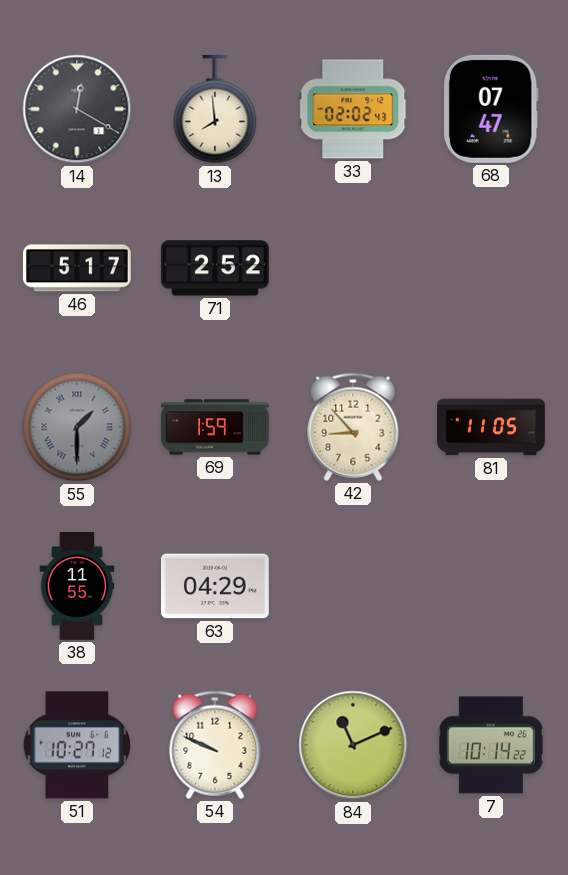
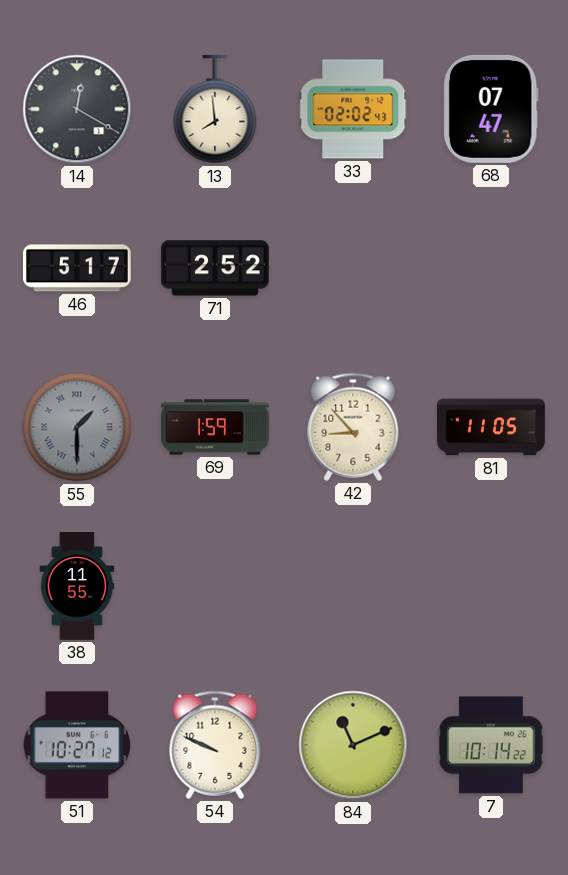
63: 04:29 -> none
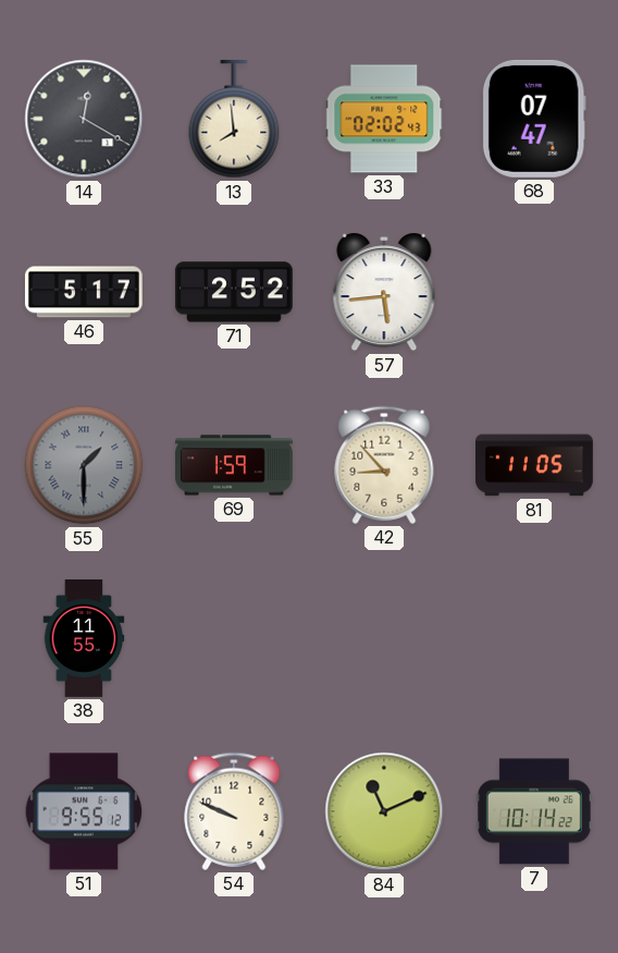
57: none -> 5:44
51: 10:27 -> 9:55
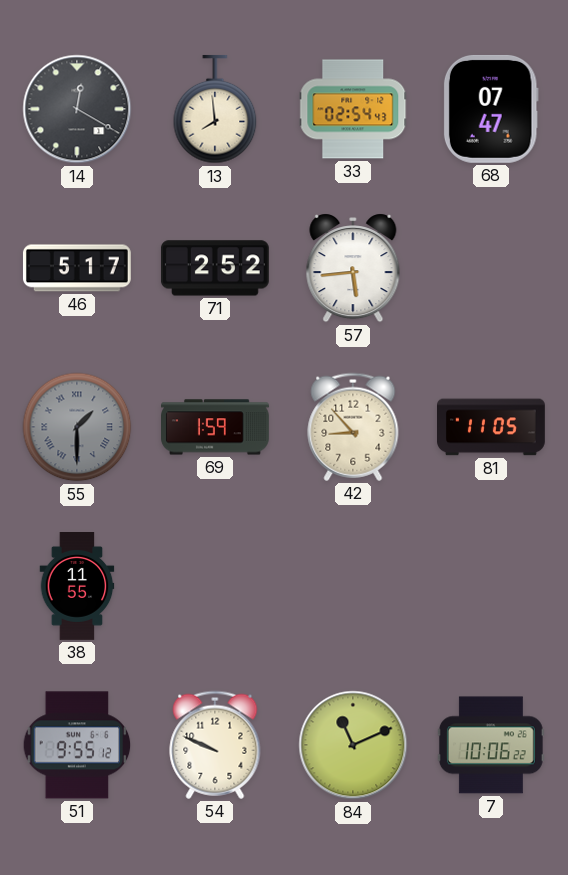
33: 02:02 -> 02:54
7: 10:14 -> 10:06
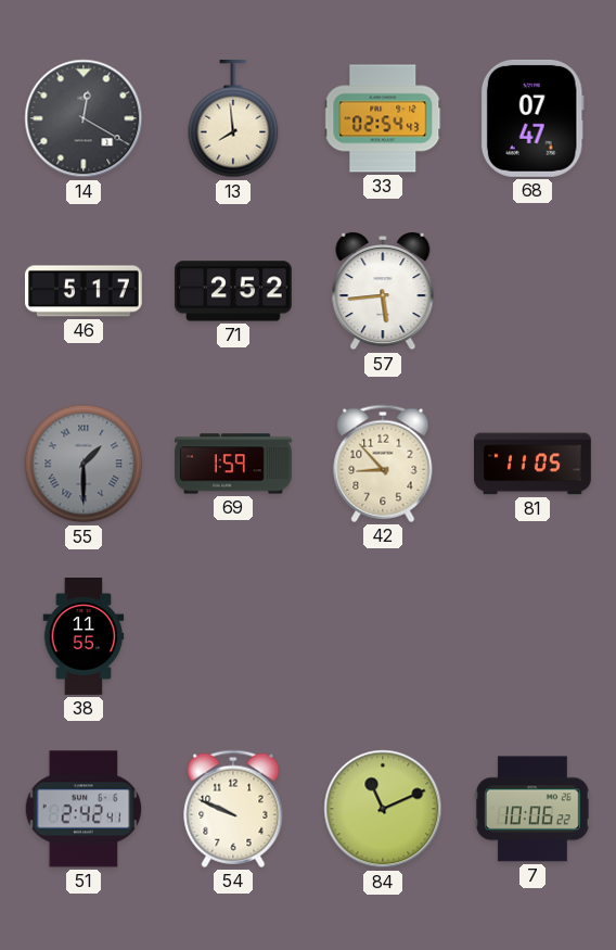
51: 9:55 -> 2:42
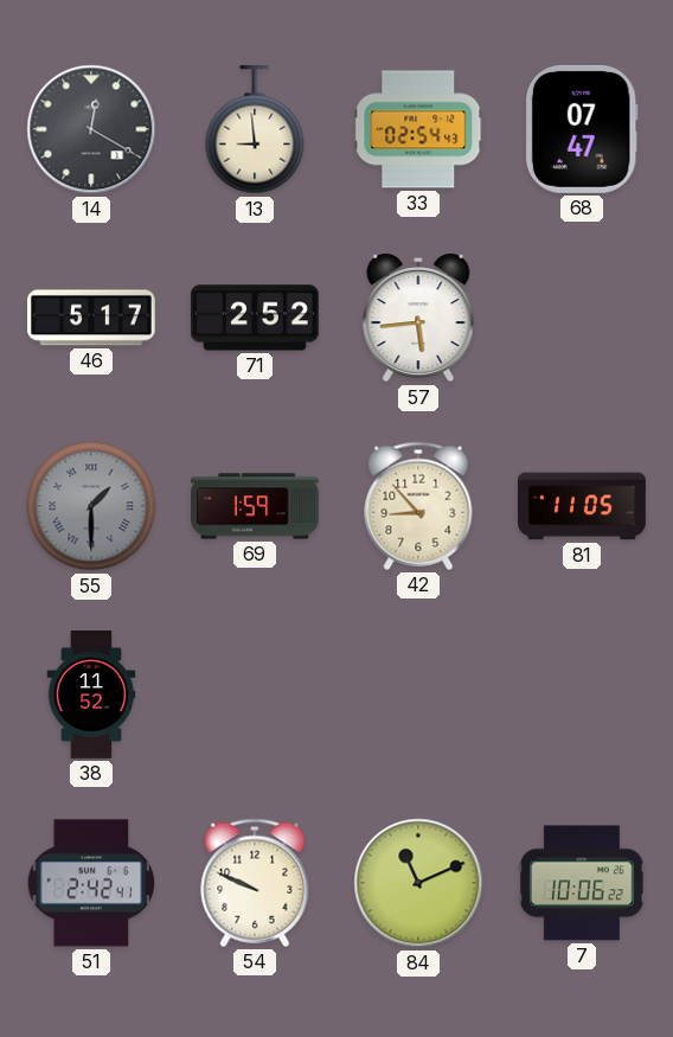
13: 7:59 -> 8:59
38: 11:55 -> 11:52
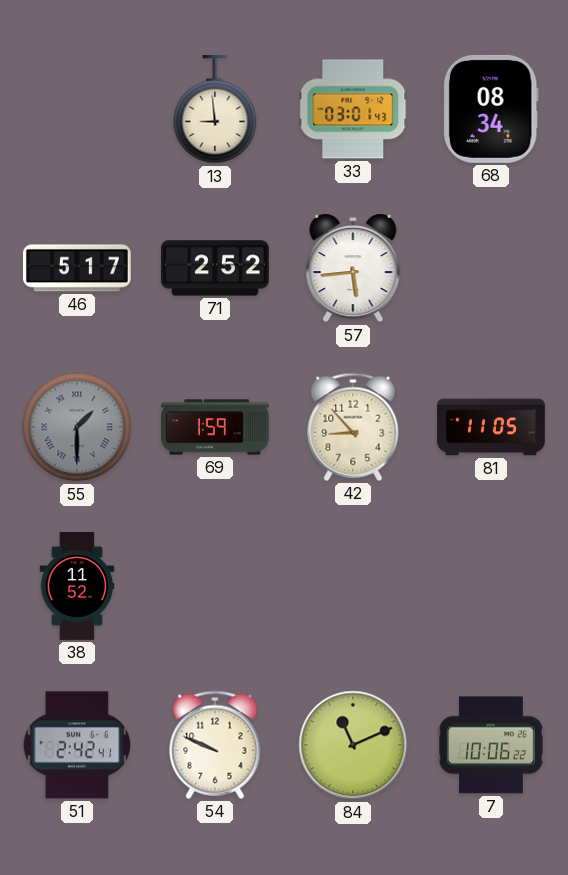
14: 12:20 -> none
33: 02:54 -> 03:01
68: 07:47 -> 08:34
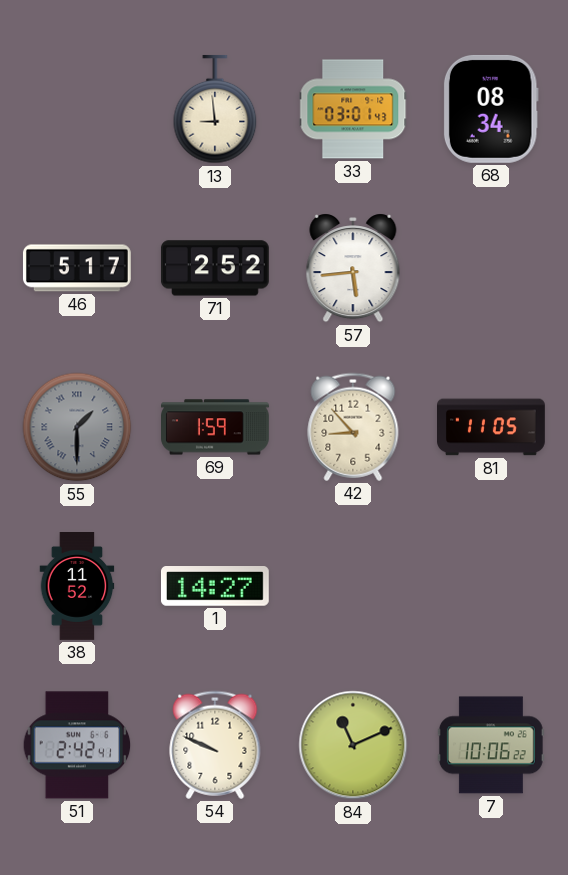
1: none -> 14:27
